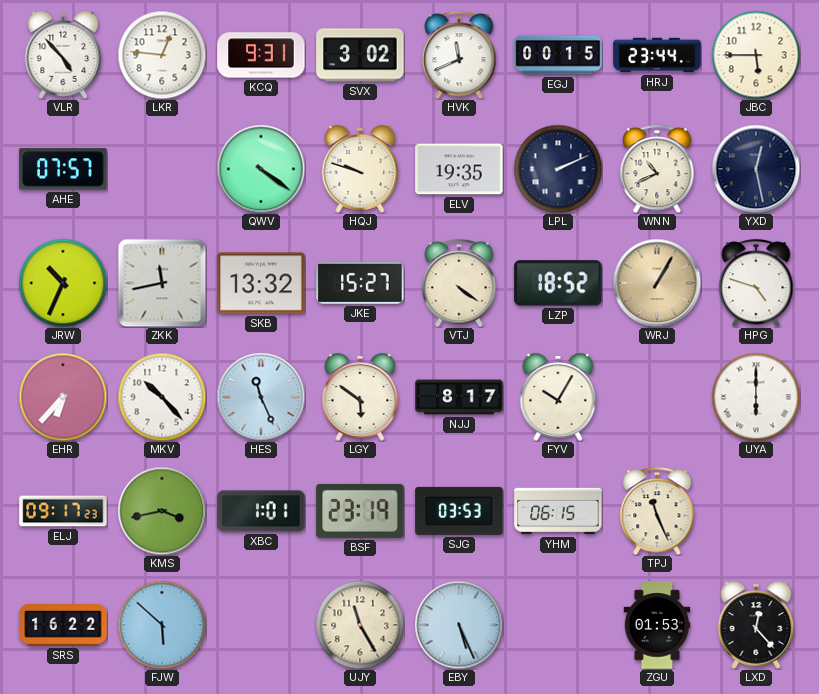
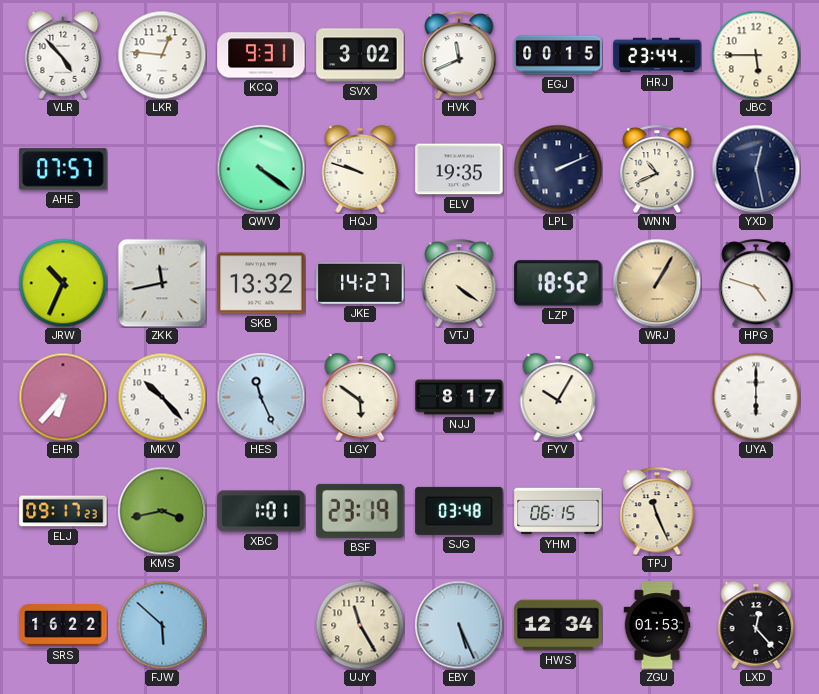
JKE: 15:27 -> 14:27
SJG: 03:53 -> 03:48
HWS: none -> 12:34
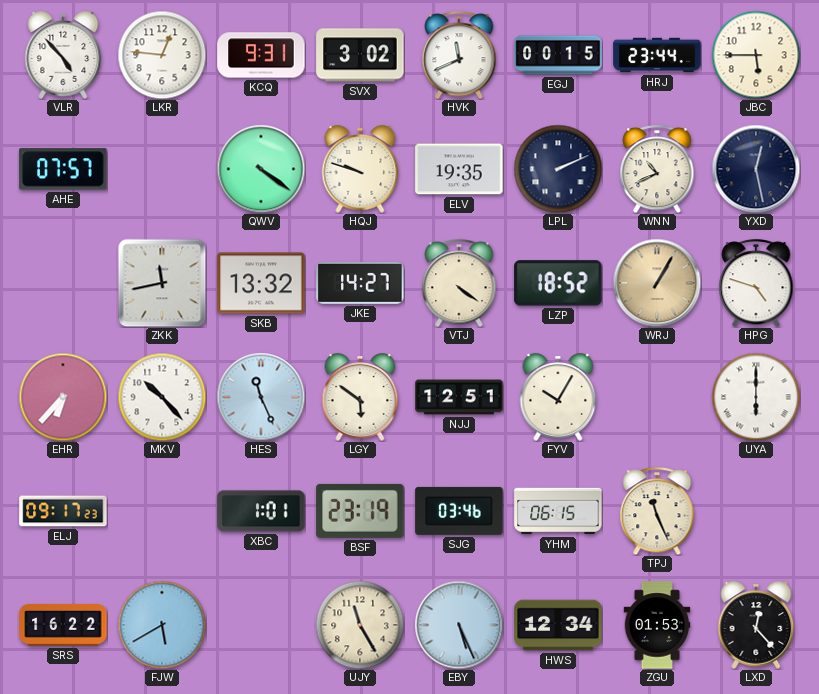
JRW: 10:34 -> none
NJJ: 8:17 -> 12:51
KMS: 3:43 -> none
SJG: 03:48 -> 03:46
FJW: 5:52 -> 5:40
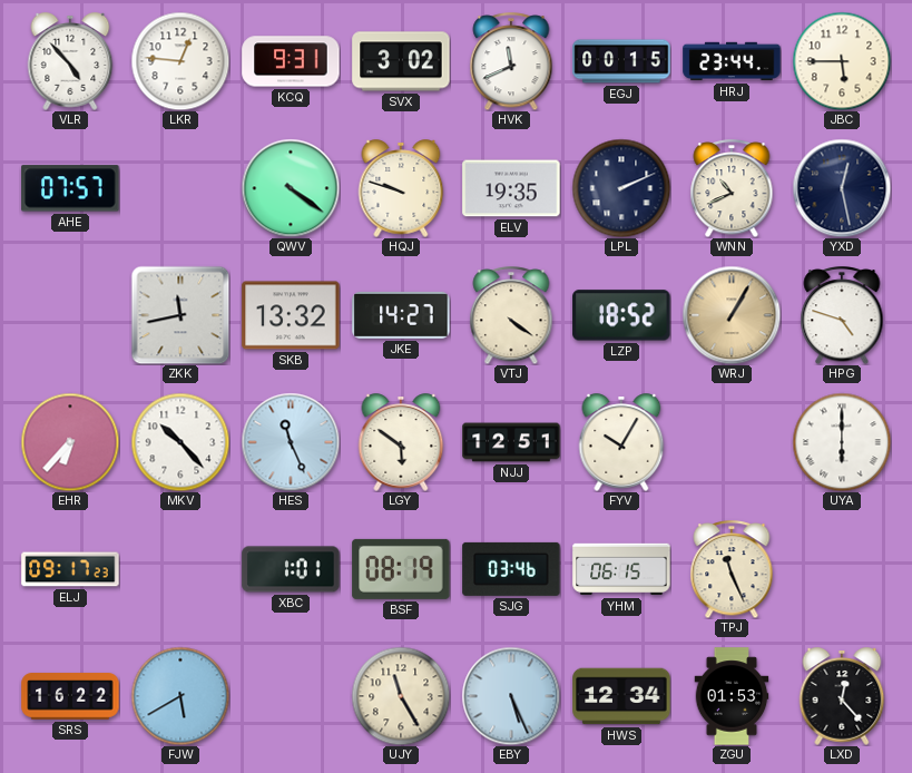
BSF: 23:19 -> 08:19
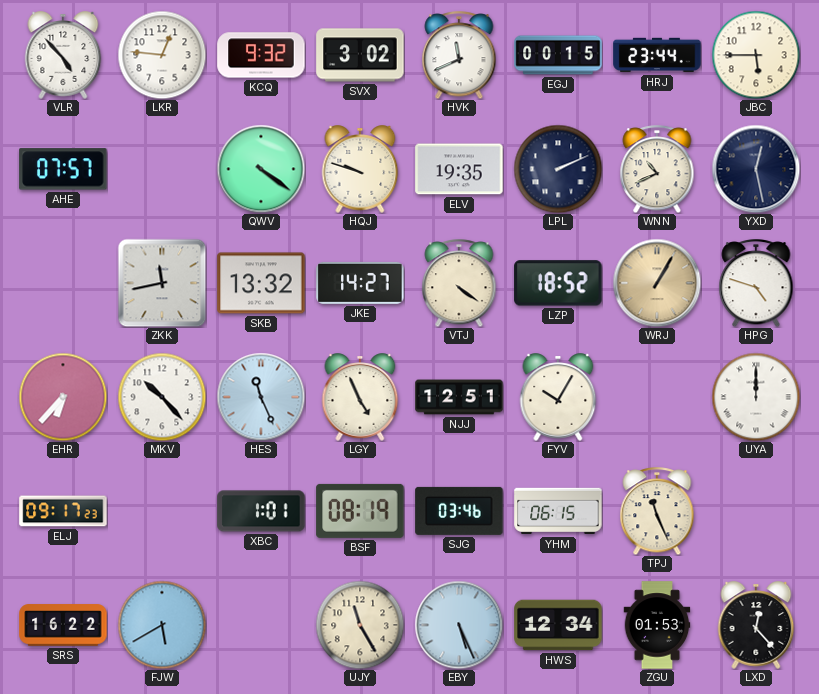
KCQ: 9:31 -> 9:32
LGY: 5:51 -> 4:56
UYA: 6:00 -> 12:00
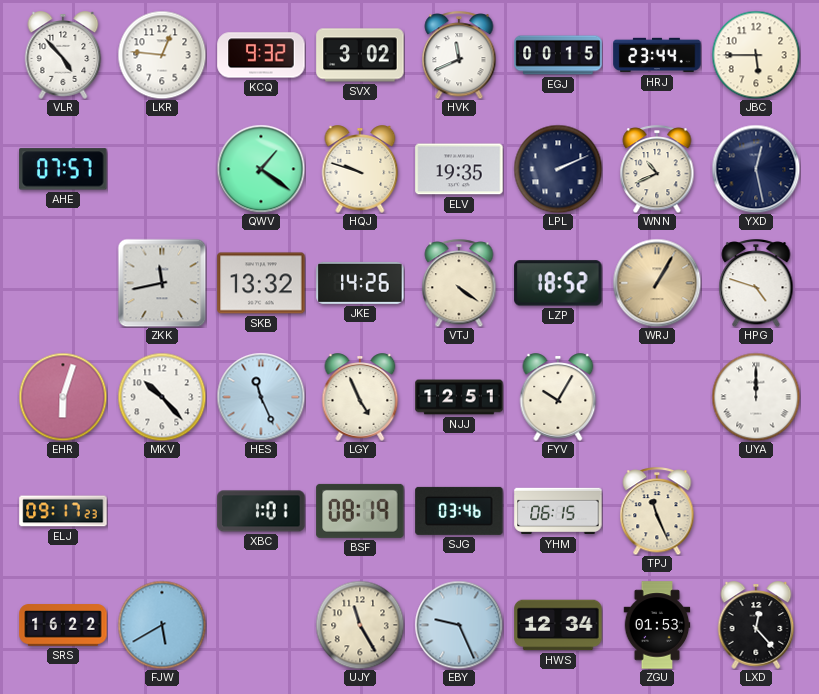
QWV: 4:21 -> 1:21
JKE: 14:27 -> 14:26
EHR: 6:37 -> 6:03
EBY: 5:26 -> 9:26
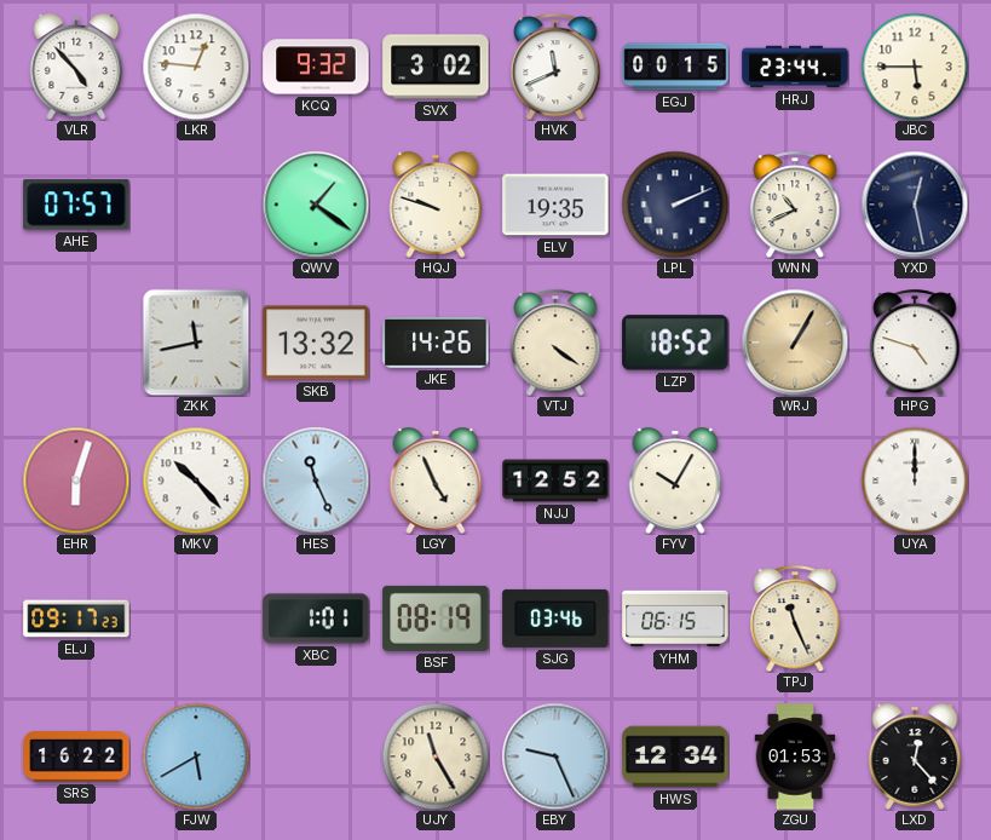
NJJ: 12:51 -> 12:52
